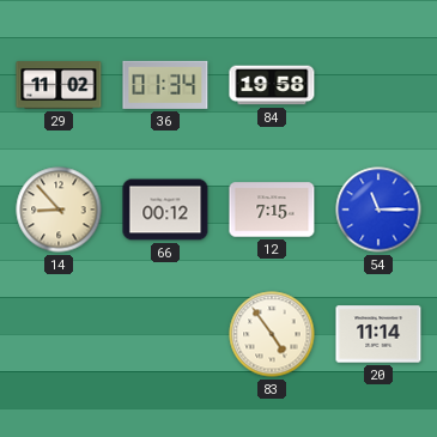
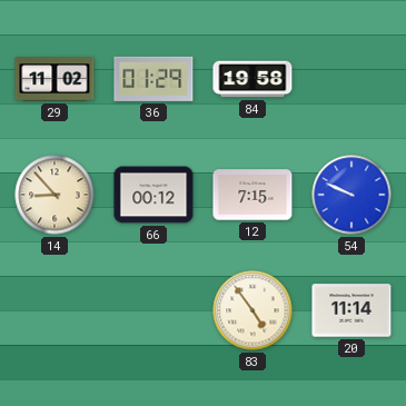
36: 01:34 -> 01:29
54: 11:15 -> 9:49
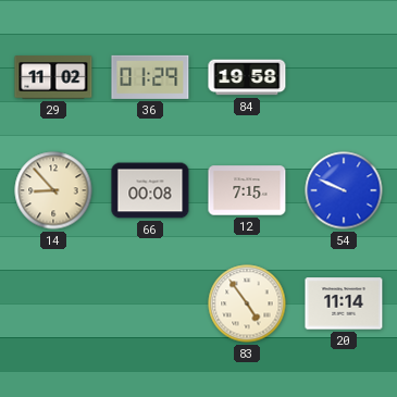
66: 00:12 -> 00:08
